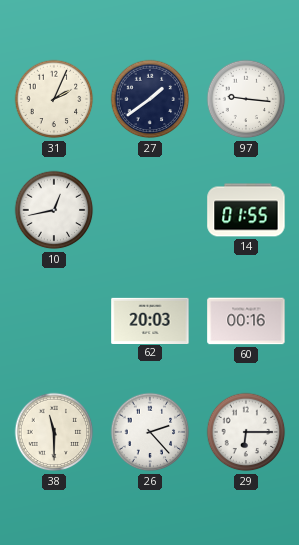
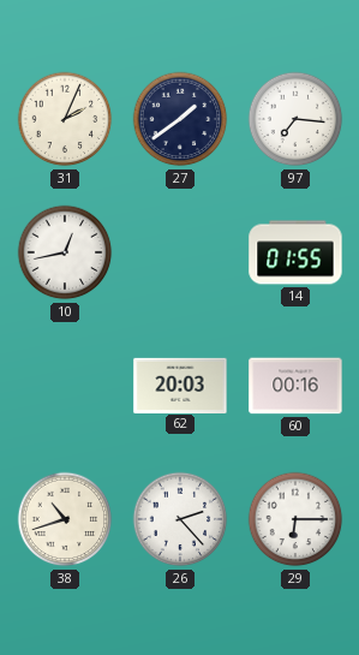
97: 9:16 -> 7:16
38: 11:30 -> 10:42
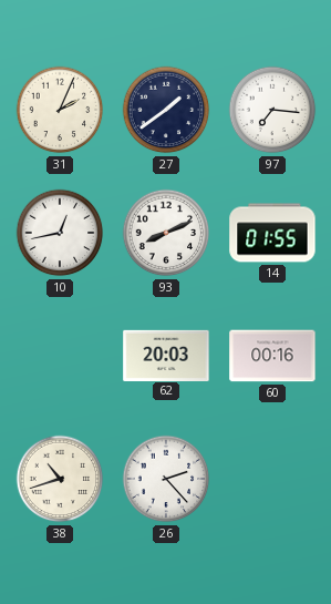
93: none -> 8:11
29: 6:15 -> none
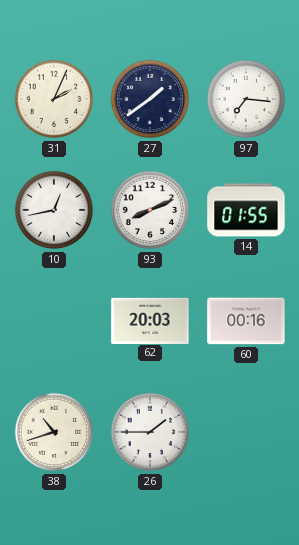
26: 2:23 -> 1:45
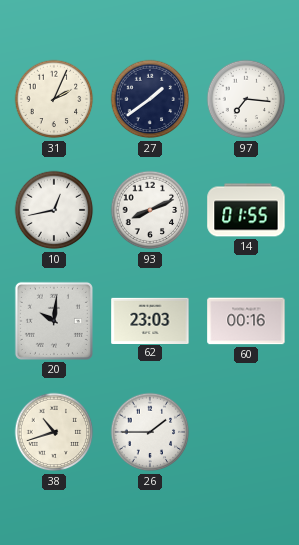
20: none -> 10:01
62: 20:03 -> 23:03
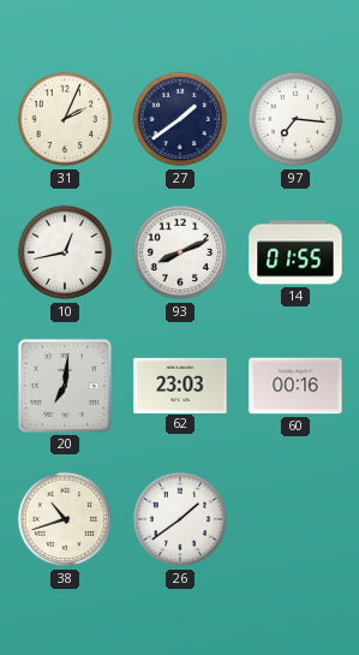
20: 10:01 -> 7:01
26: 1:45 -> 1:39
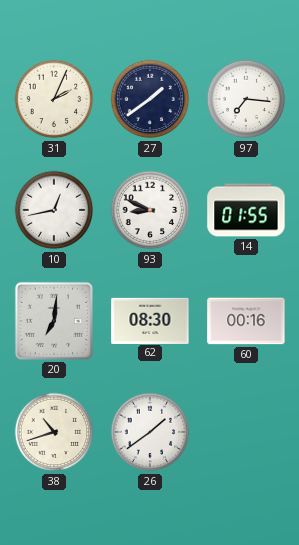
93: 8:11 -> 8:49
62: 23:03 -> 08:30
